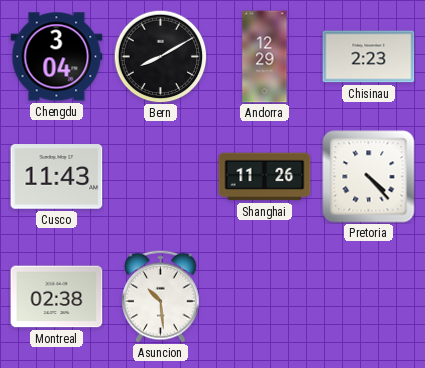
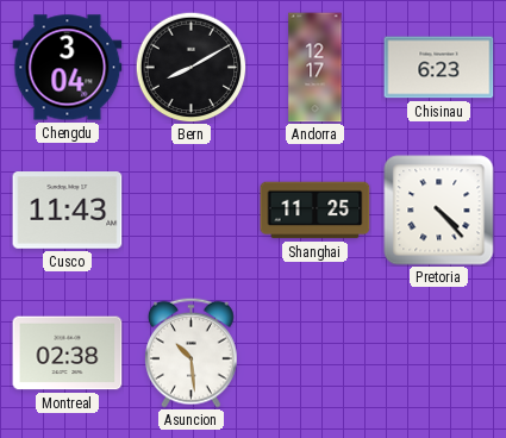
Andorra: 12:29 -> 12:17
Chisinau: 2:23 -> 6:23
Shanghai: 11:26 -> 11:25
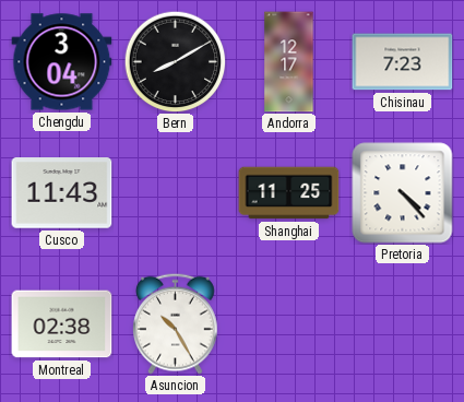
Chisinau: 6:23 -> 7:23
Asuncion: 10:29 -> 10:25
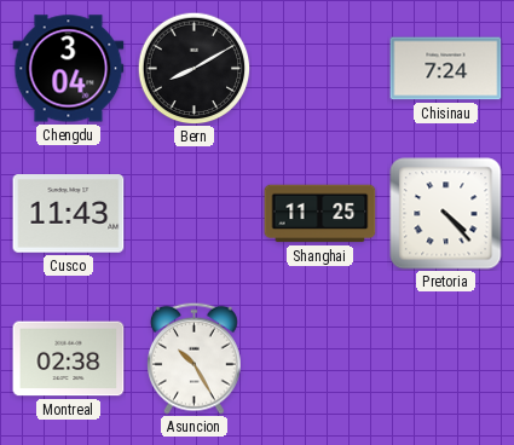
Andorra: 12:17 -> none
Chisinau: 7:23 -> 7:24
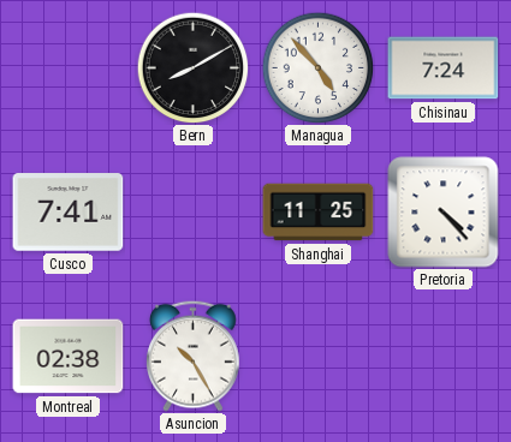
Chengdu: 3:04 -> none
Managua: none -> 4:53
Cusco: 11:43 -> 7:41
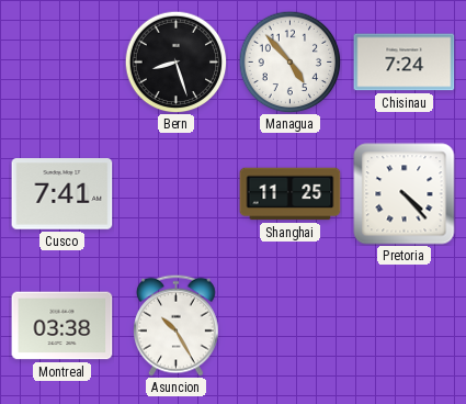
Bern: 8:10 -> 8:27
Montreal: 02:38 -> 03:38
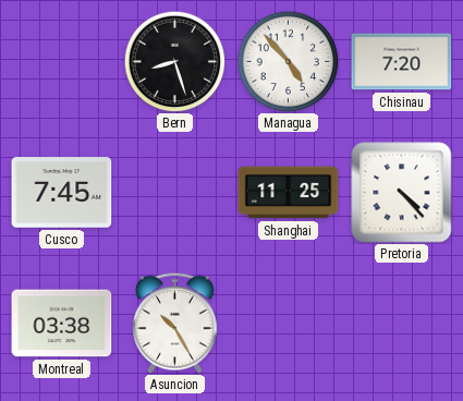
Chisinau: 7:24 -> 7:20
Cusco: 7:41 -> 7:45
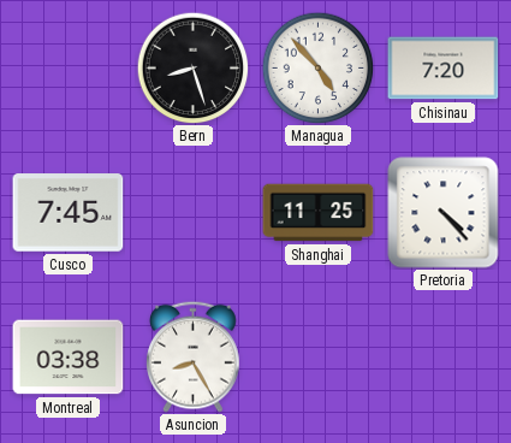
Asuncion: 10:25 -> 8:25
